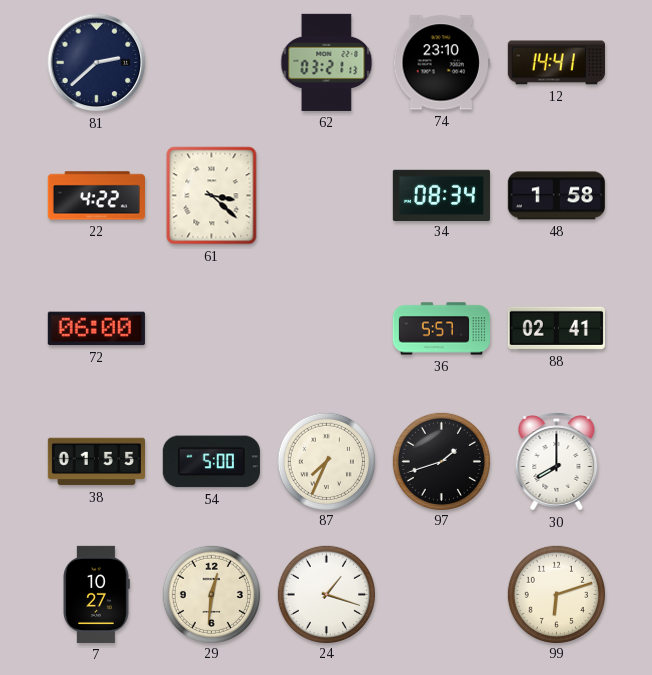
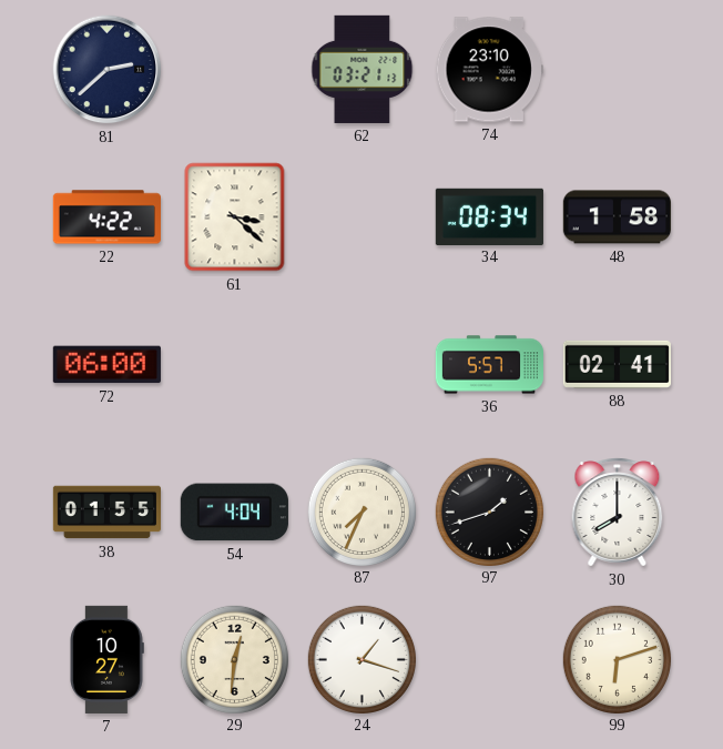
12: 14:41 -> none
54: 5:00 -> 4:04
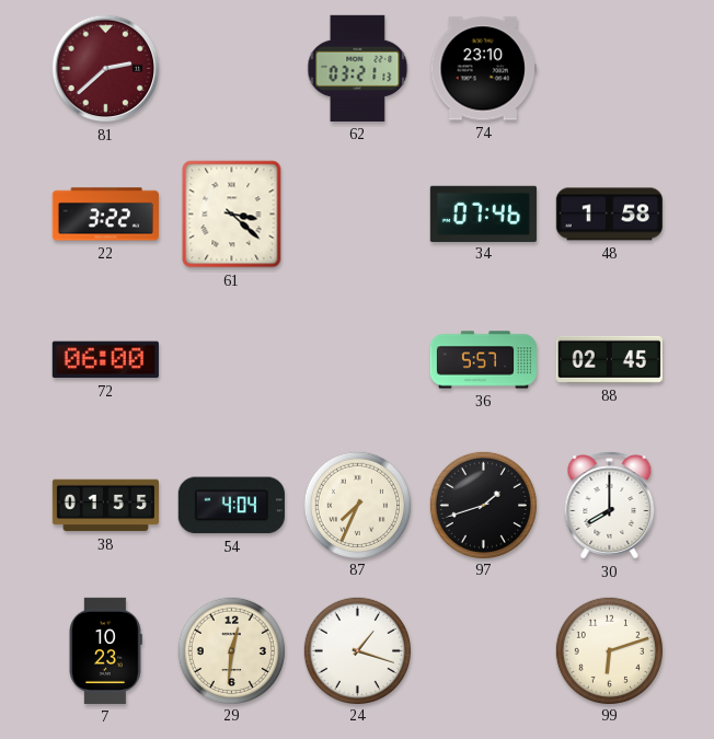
81 dial: navy -> burgundy
22: 4:22 -> 3:22
34: 08:34 -> 07:46
88: 02:41 -> 02:45
7: 10:27 -> 10:23
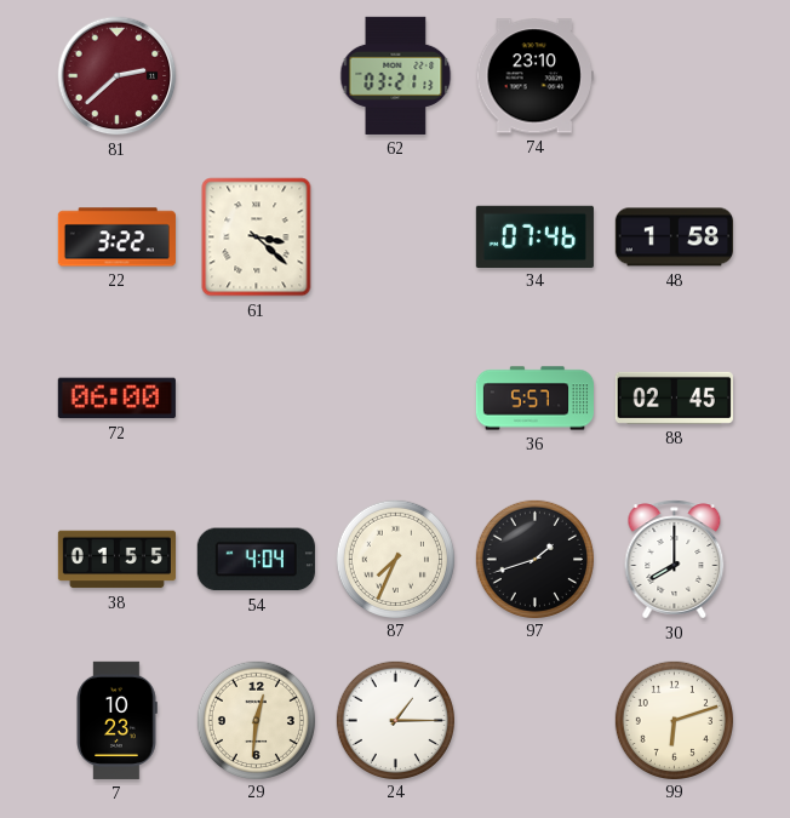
24: 1:18 -> 1:15
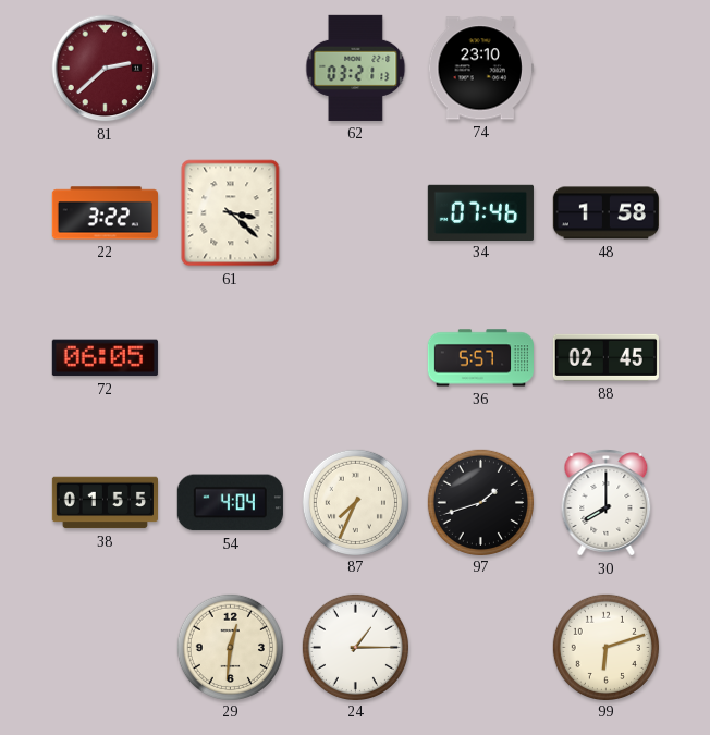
72: 06:00 -> 06:05
7: 10:23 -> none
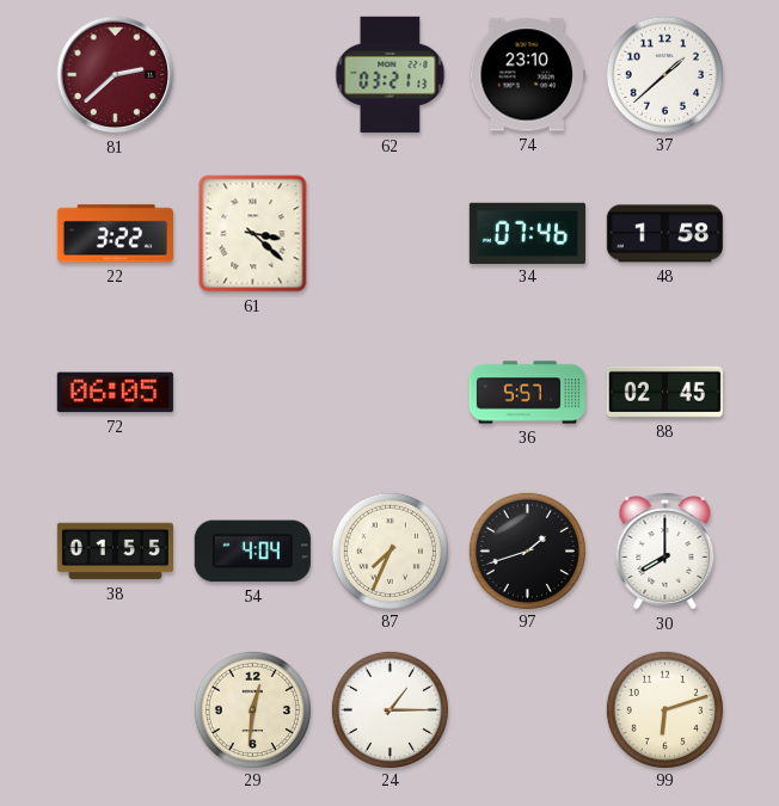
37: none -> 1:38
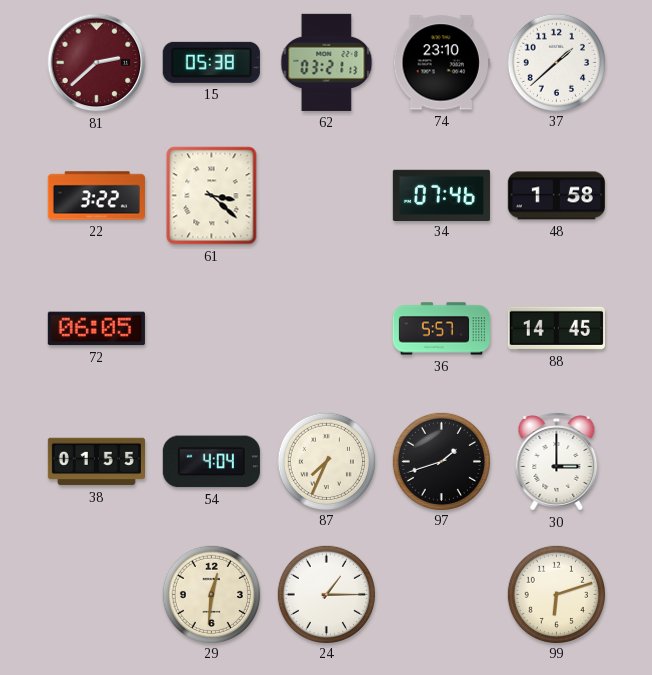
15: none -> 05:38
88: 02:45 -> 14:45
30: 8:00 -> 3:00
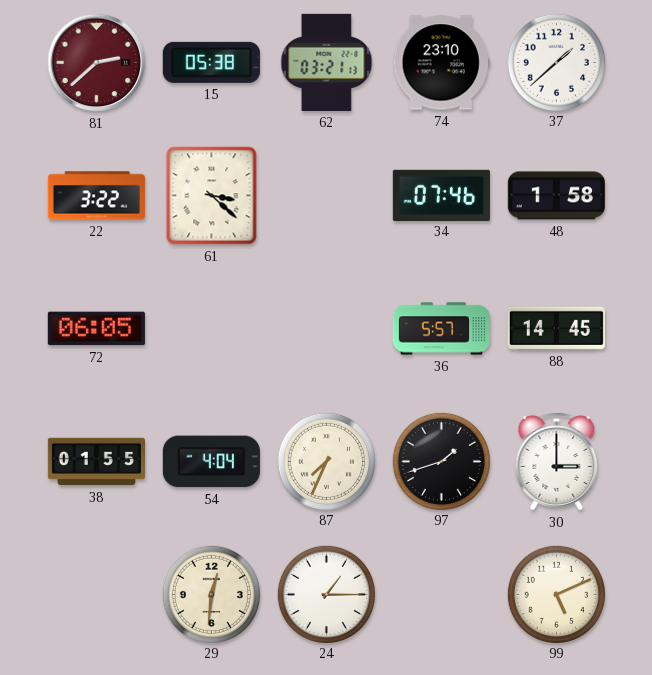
99: 6:12 -> 5:11
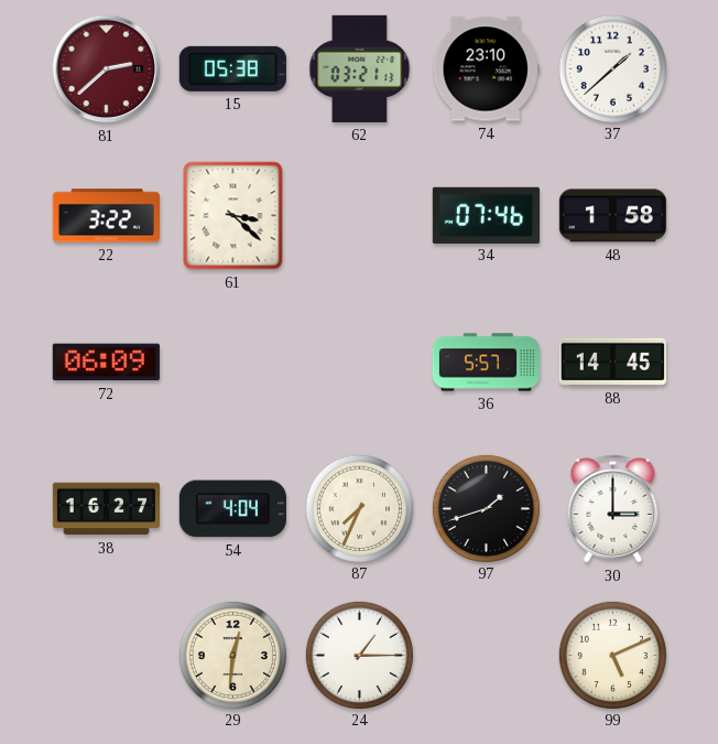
72: 06:05 -> 06:09
38: 01:55 -> 16:27
